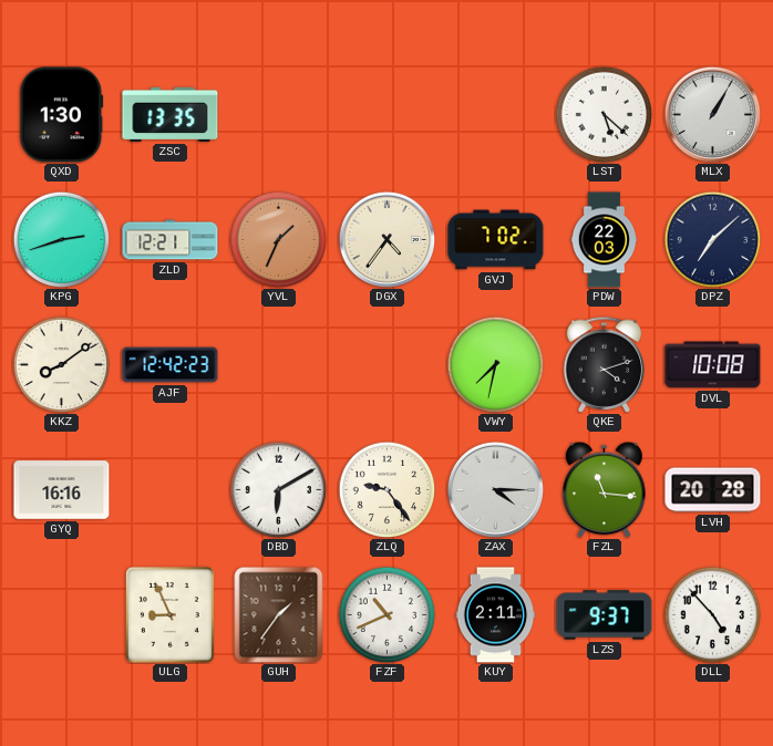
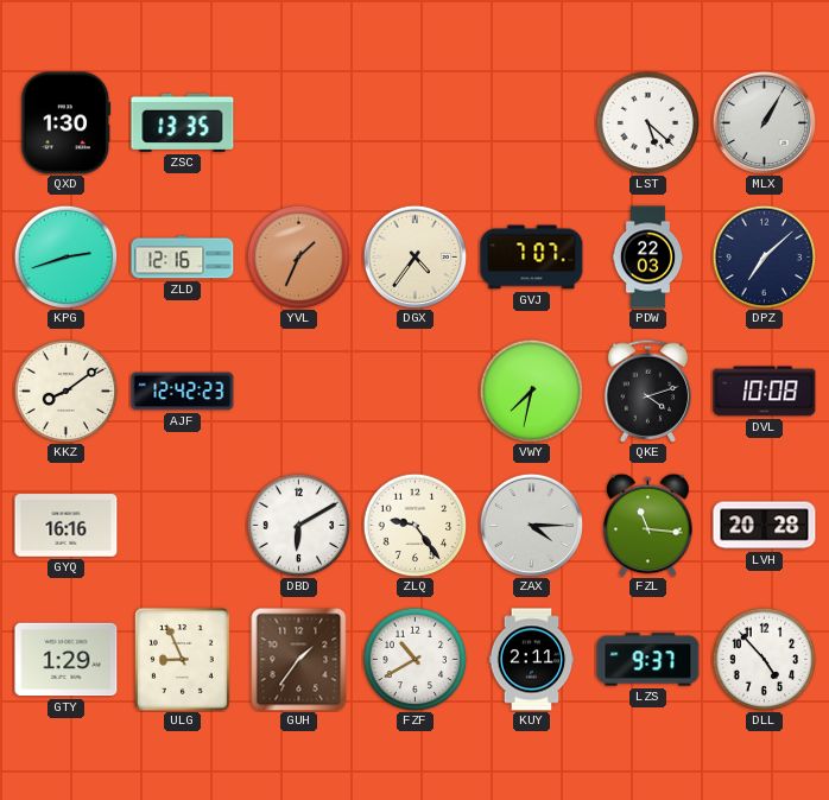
ZLD: 12:21 -> 12:16
GVJ: 7:02 -> 7:07
GTY: none -> 1:29
FZF: 10:41 -> 10:40
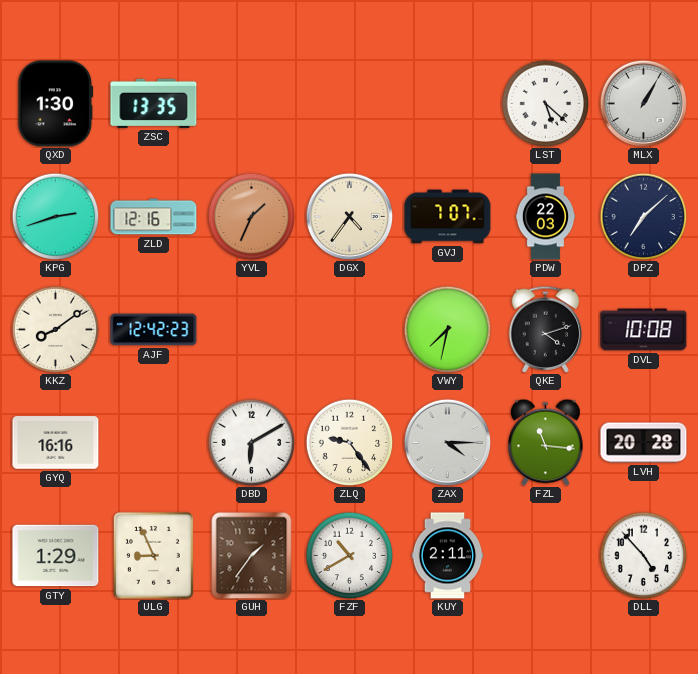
LZS: 9:37 -> none
